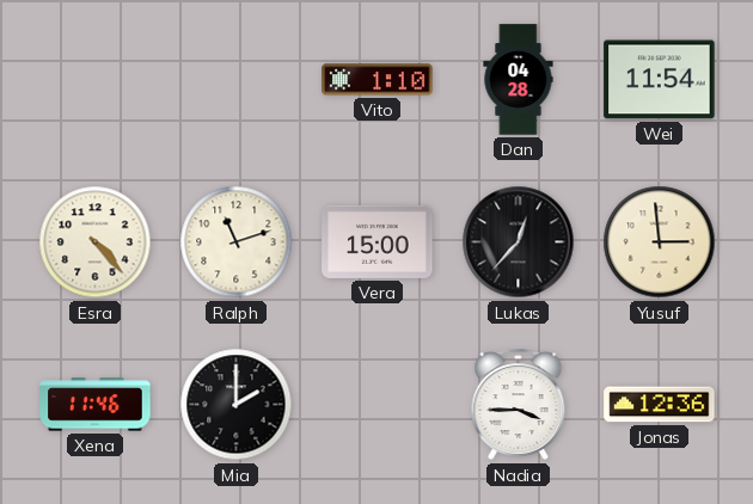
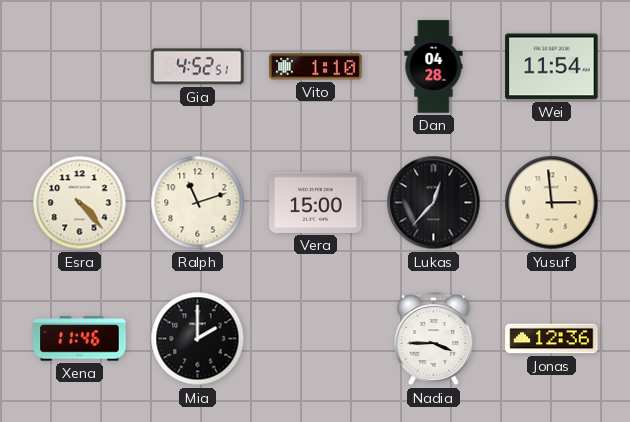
Gia: none -> 4:52
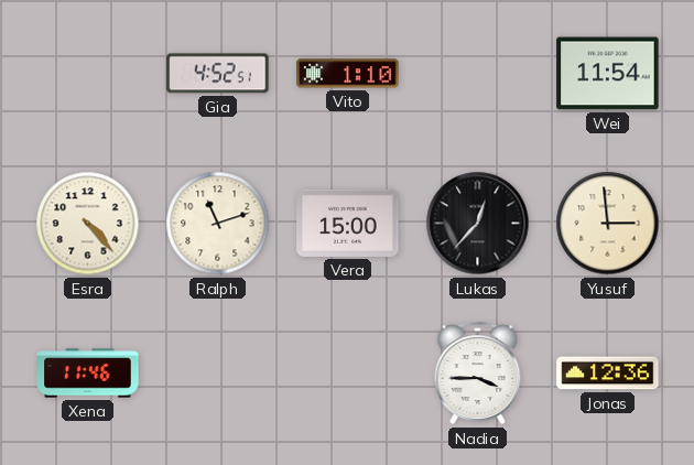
Dan: 04:28 -> none
Mia: 2:00 -> none
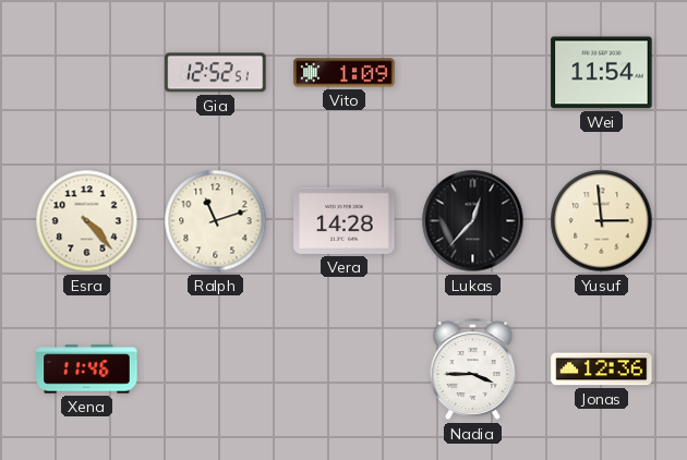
Gia: 4:52 -> 12:52
Vito: 1:10 -> 1:09
Vera: 15:00 -> 14:28
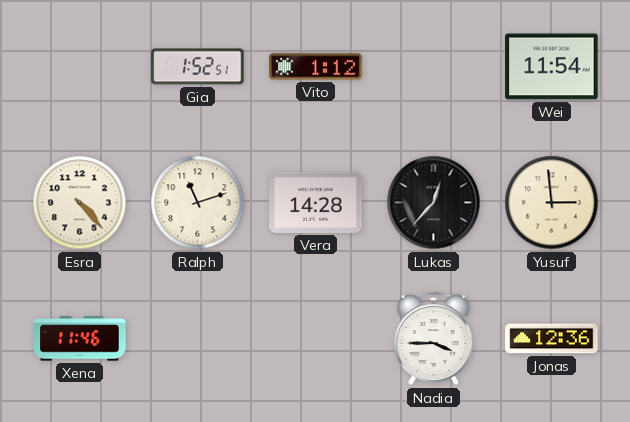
Gia: 12:52 -> 1:52
Vito: 1:09 -> 1:12
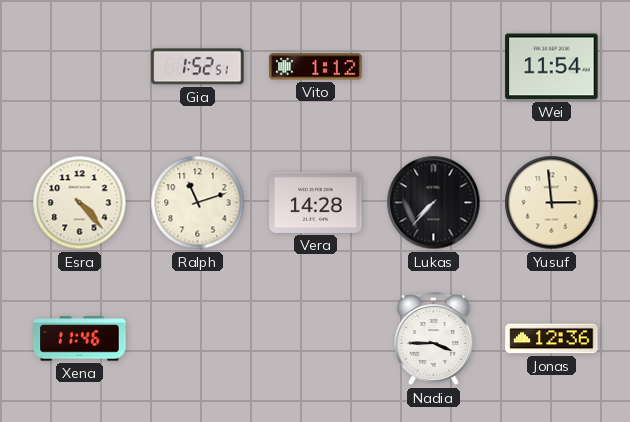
Lukas: 12:37 -> 7:37
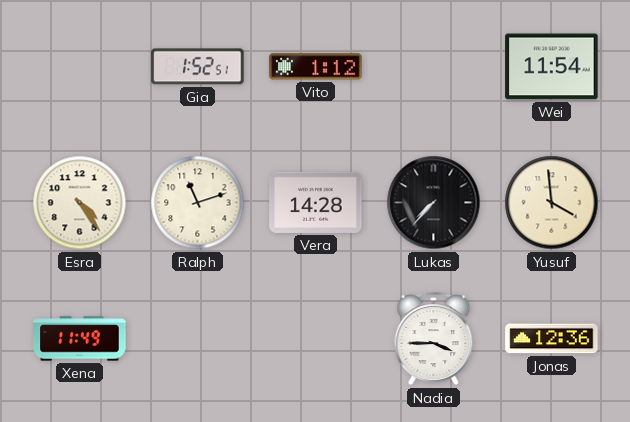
Esra: 4:23 -> 4:24
Yusuf: 2:59 -> 3:59
Xena: 11:46 -> 11:49
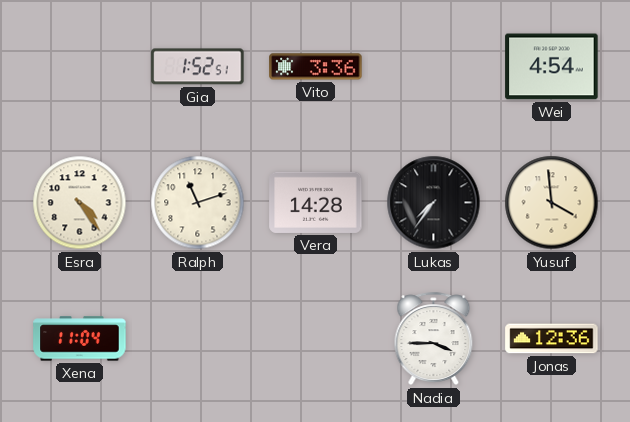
Vito: 1:12 -> 3:36
Wei: 11:54 -> 4:54
Lukas: 7:37 -> 7:36
Xena: 11:49 -> 11:04
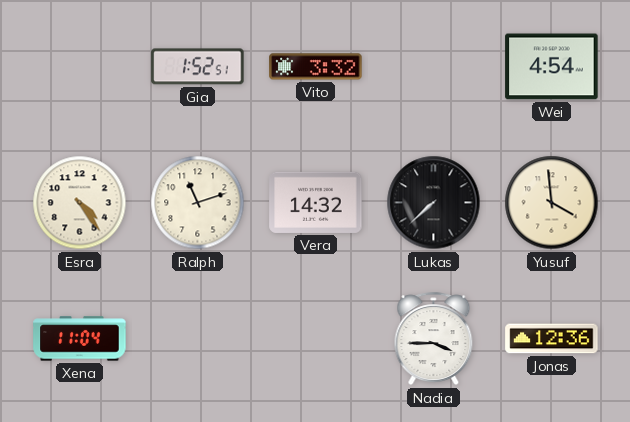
Vito: 3:36 -> 3:32
Vera: 14:28 -> 14:32
Lukas: 7:36 -> 7:38
